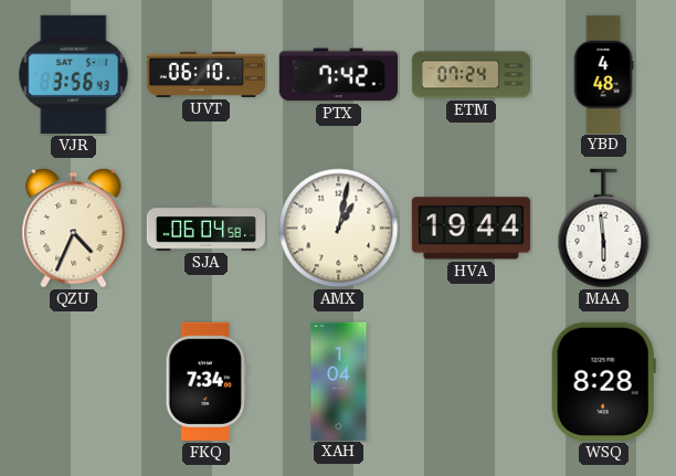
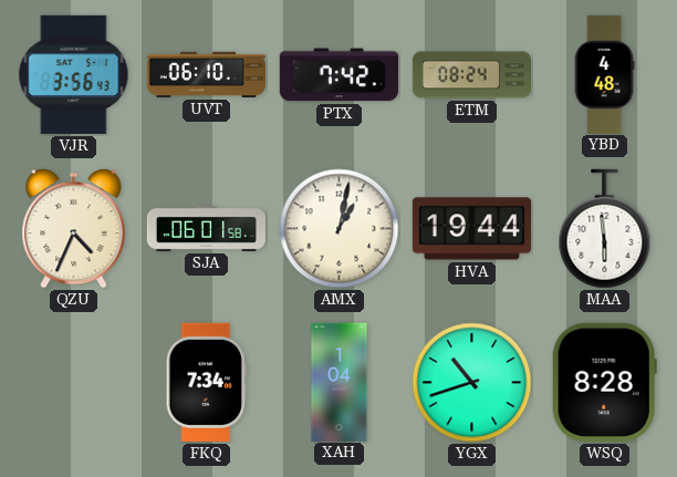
ETM: 07:24 -> 08:24
SJA: 06:04 -> 06:01
YGX: none -> 10:42
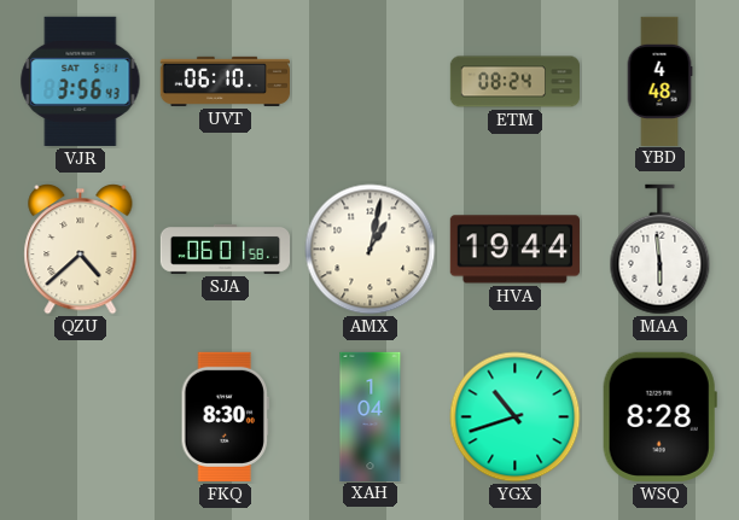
PTX: 7:42 -> none
QZU: 4:34 -> 4:38
FKQ: 7:34 -> 8:30
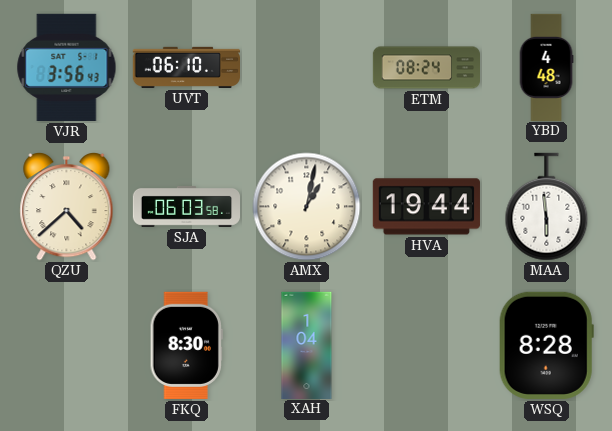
SJA: 06:01 -> 06:03
YGX: 10:42 -> none
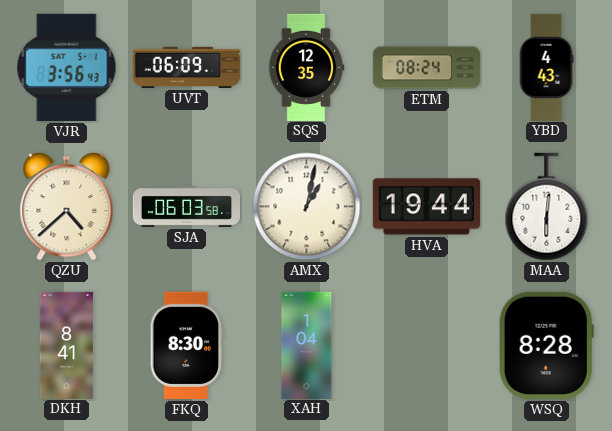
UVT: 06:10 -> 06:09
SQS: none -> 12:35
YBD: 4:48 -> 4:43
MAA: 5:59 -> 6:01
DKH: none -> 8:41
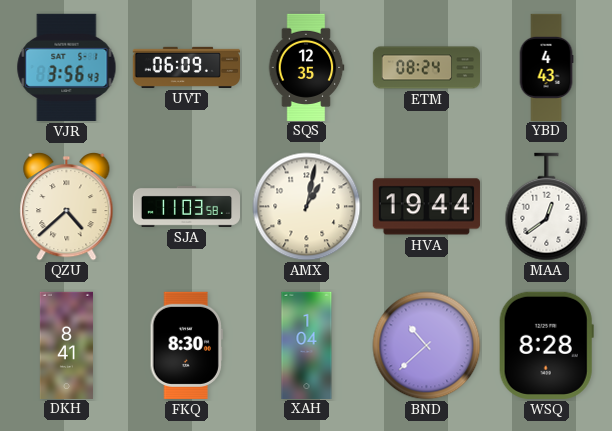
SJA: 06:03 -> 11:03
MAA: 6:01 -> 12:39
BND: none -> 10:38
